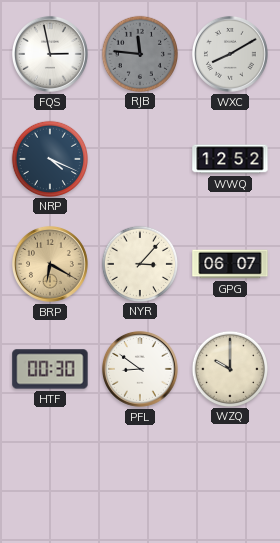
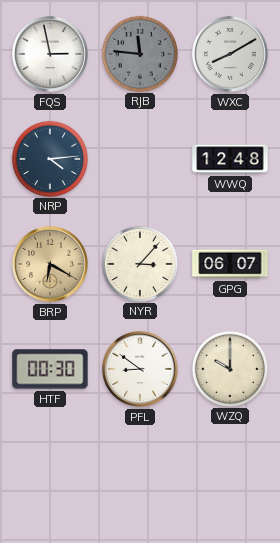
NRP: 4:19 -> 4:14
WWQ: 12:52 -> 12:48
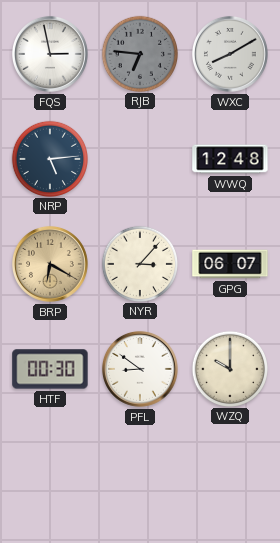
RJB: 11:46 -> 6:46
NRP: 4:14 -> 5:14
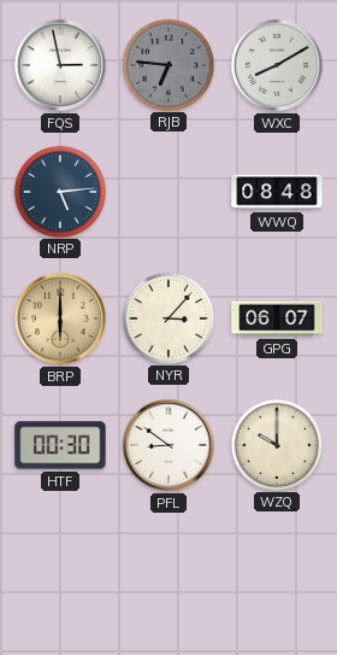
WWQ: 12:48 -> 08:48
BRP: 6:20 -> 6:00
